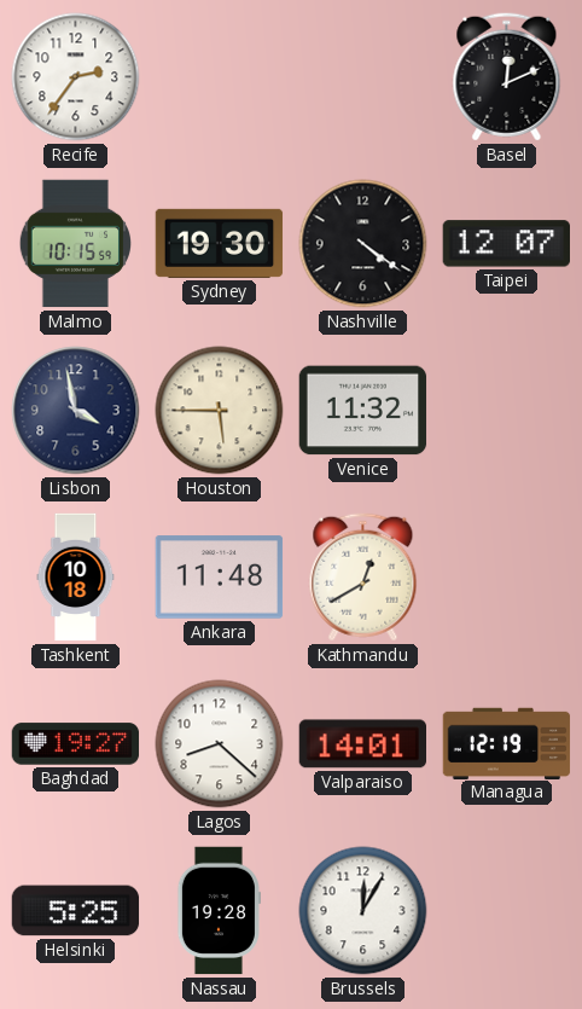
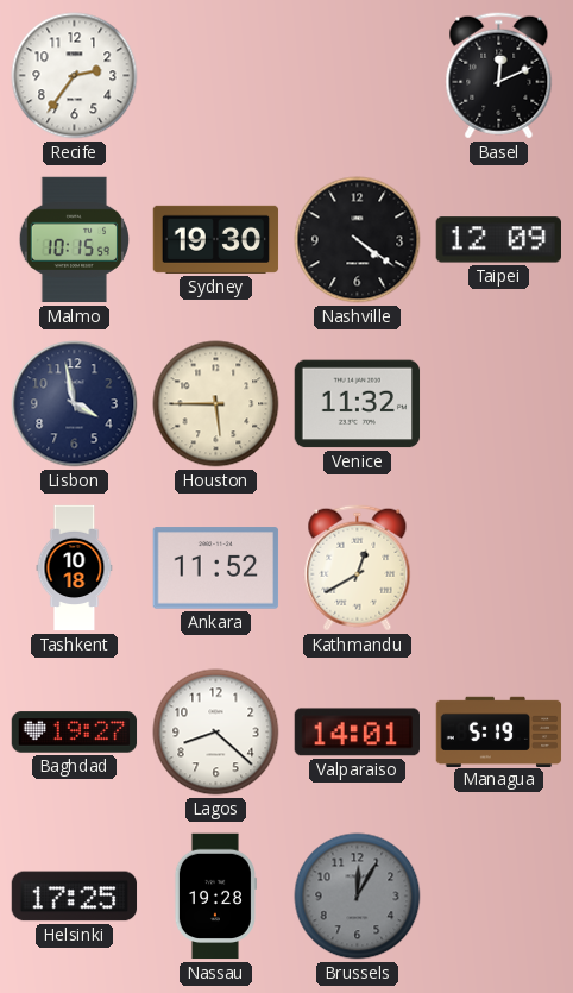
Taipei: 12:07 -> 12:09
Ankara: 11:48 -> 11:52
Managua: 12:19 -> 5:19
Helsinki: 5:25 -> 17:25
Brussels dial: white -> grey
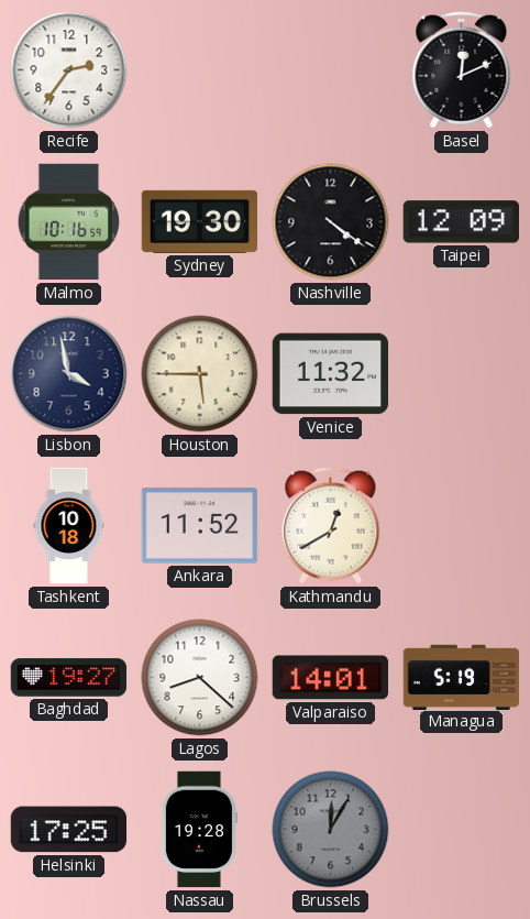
Malmo: 10:15 -> 10:16
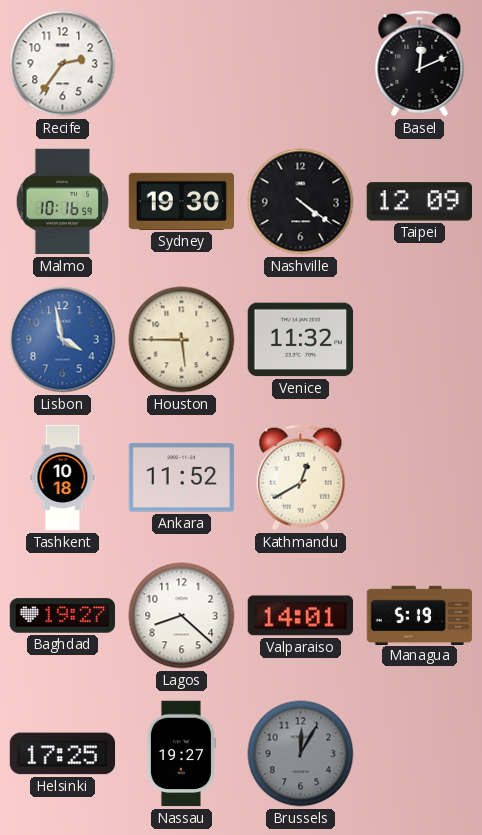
Lisbon dial: navy -> blue
Nassau: 19:28 -> 19:27
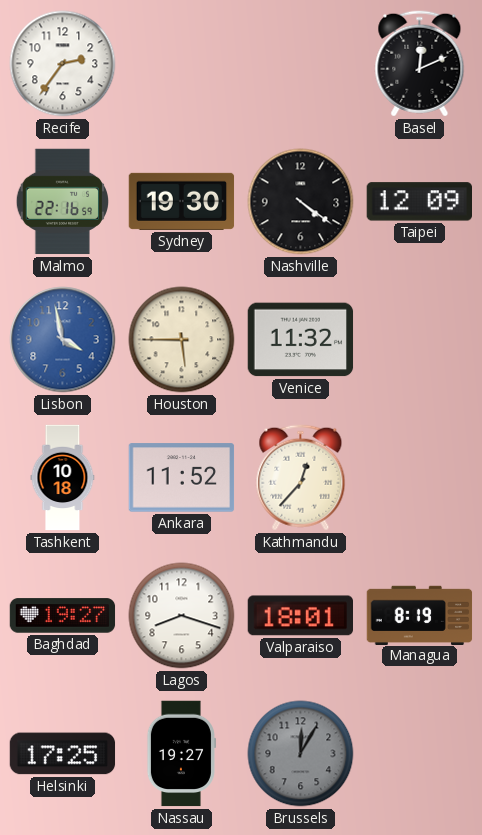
Malmo: 10:16 -> 22:16
Kathmandu: 12:40 -> 12:37
Lagos: 8:22 -> 8:18
Valparaiso: 14:01 -> 18:01
Managua: 5:19 -> 8:19
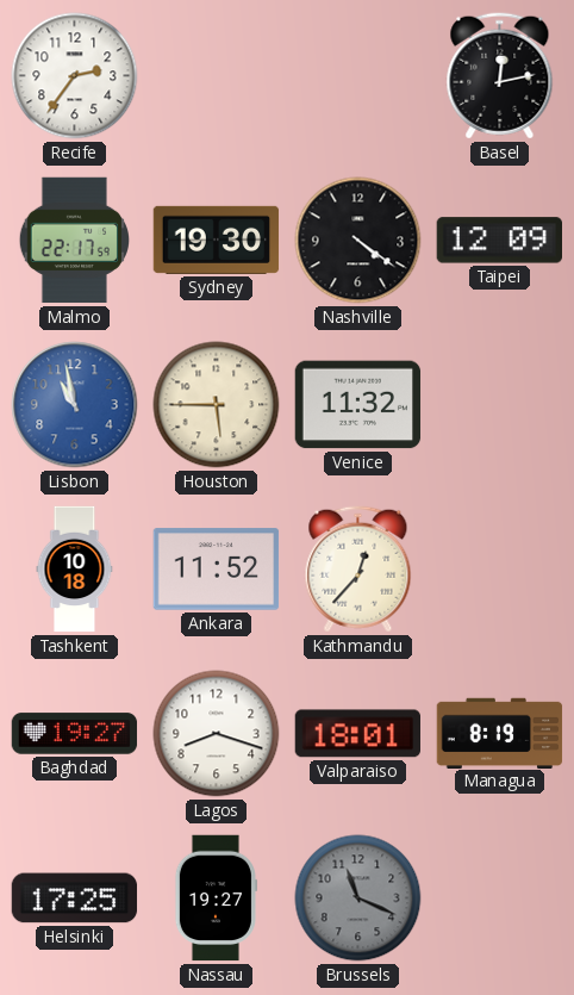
Basel: 12:11 -> 12:13
Malmo: 22:16 -> 22:17
Lisbon: 3:58 -> 10:58
Brussels: 12:05 -> 11:19
